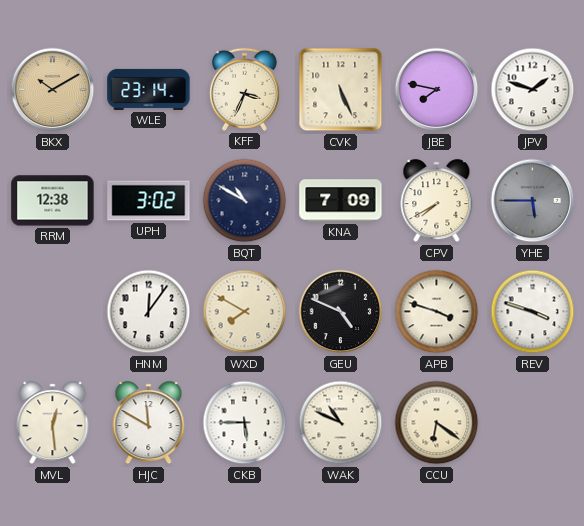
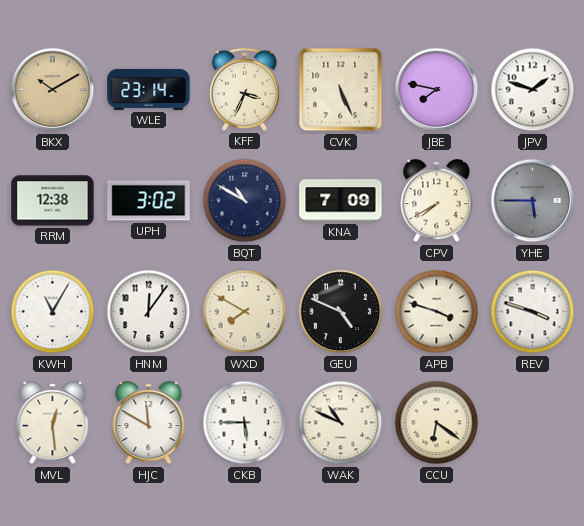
KWH: none -> 11:05
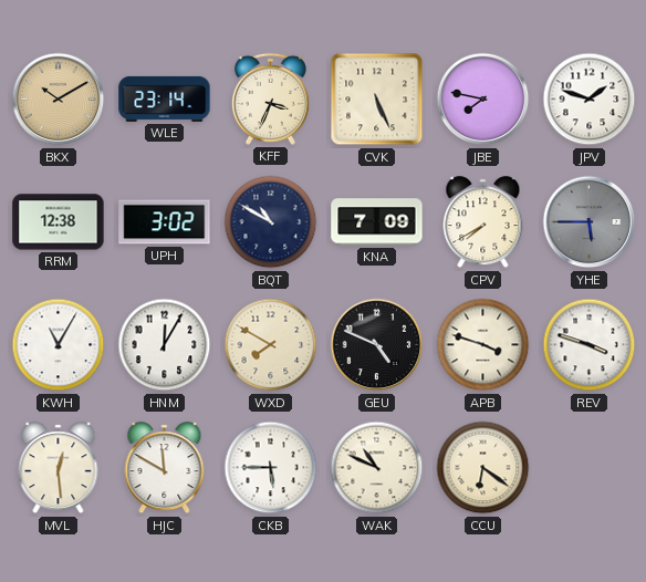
HNM: 12:06 -> 12:05
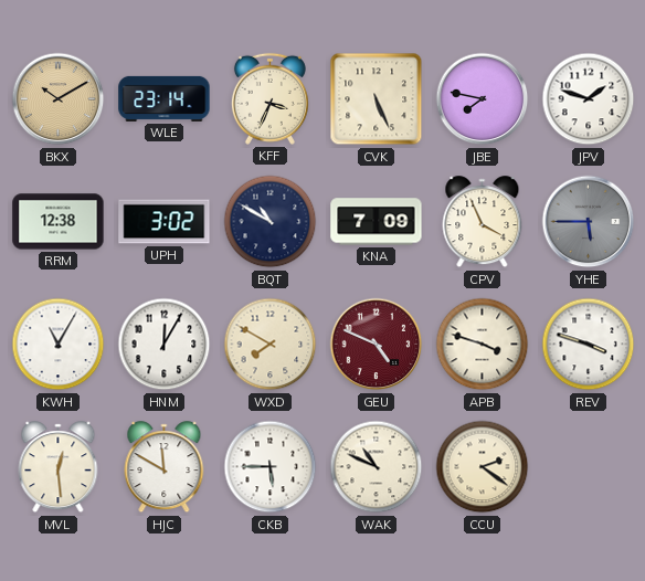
CPV: 7:40 -> 3:56
GEU dial: black -> burgundy
CCU: 6:21 -> 2:21
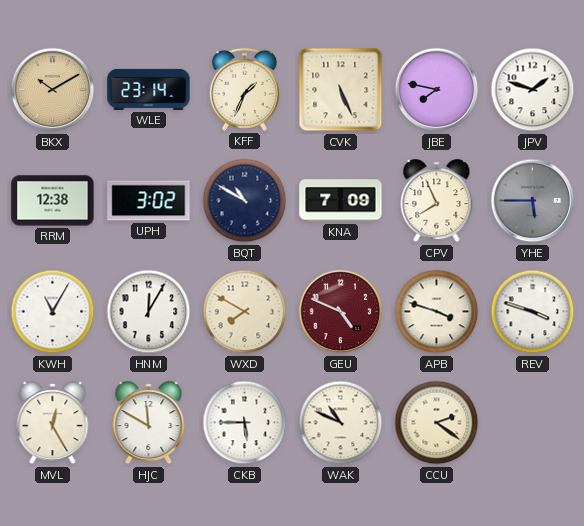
KFF: 3:34 -> 1:34
CPV: 3:56 -> 7:56
MVL: 12:29 -> 12:25
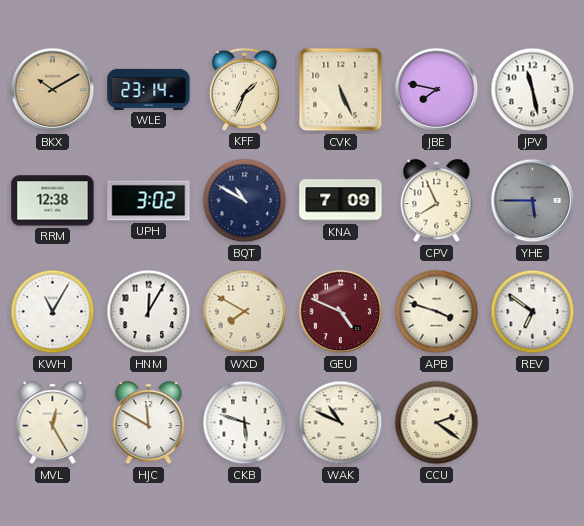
JPV: 1:48 -> 11:28
REV: 3:48 -> 6:51
CKB: 5:45 -> 5:48
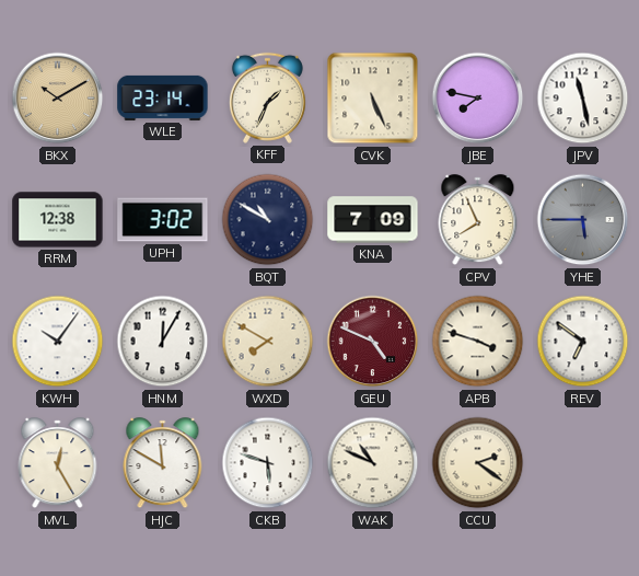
KWH: 11:05 -> 10:06
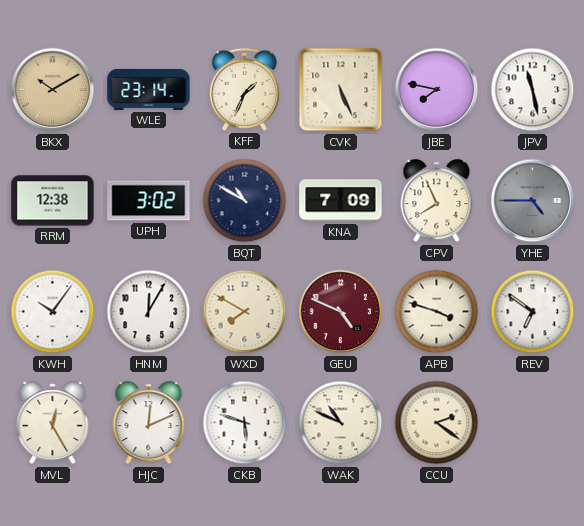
YHE: 5:45 -> 4:45
HJC: 11:50 -> 12:11
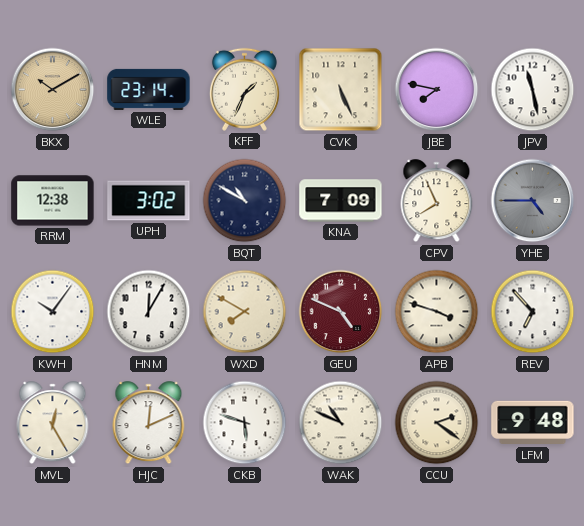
REV: 6:51 -> 6:53
LFM: none -> 9:48
